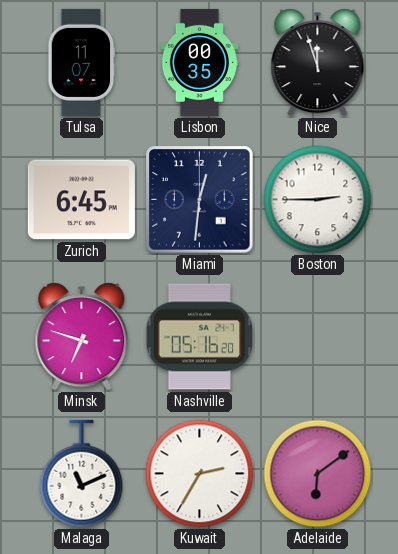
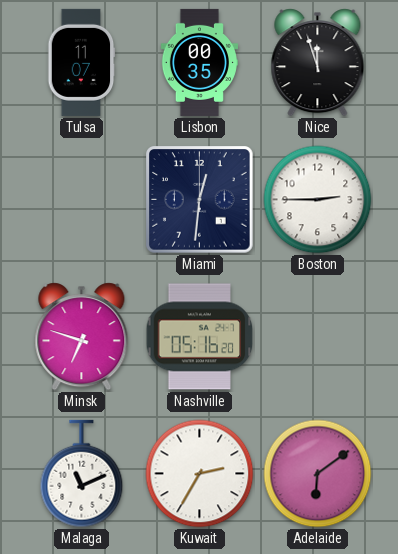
Zurich: 6:45 -> none
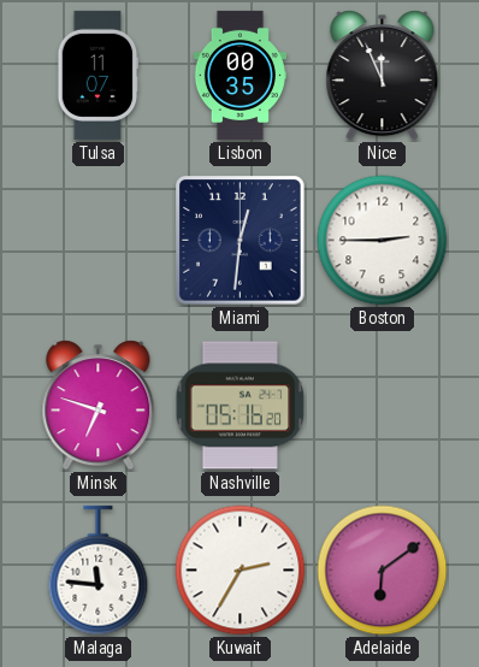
Nice: 11:57 -> 11:56
Malaga: 11:11 -> 11:46
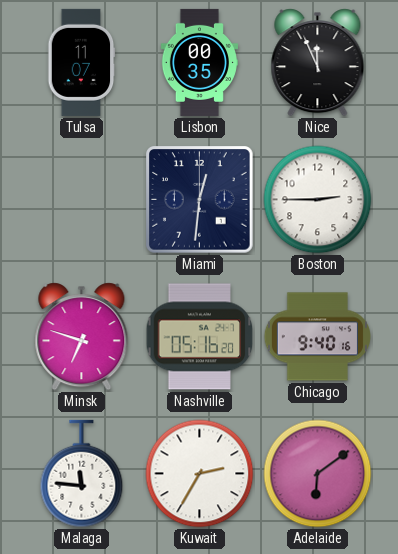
Chicago: none -> 9:40
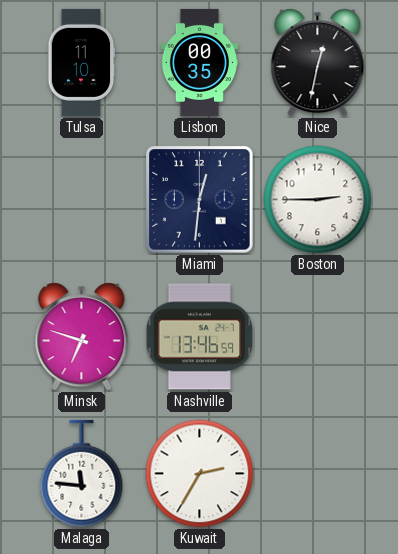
Tulsa: 11:07 -> 11:10
Nice: 11:56 -> 12:32
Nashville: 05:16 -> 13:46
Chicago: 9:40 -> none
Adelaide: 6:09 -> none
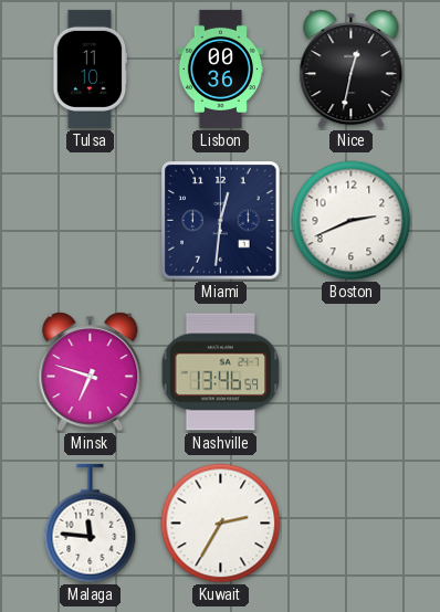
Lisbon: 00:35 -> 00:36
Boston: 2:45 -> 2:41
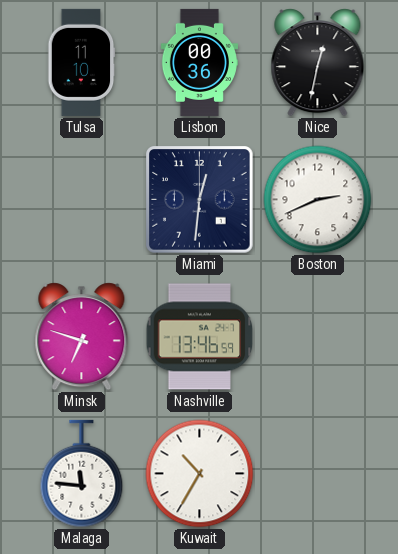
Kuwait: 2:35 -> 10:35
